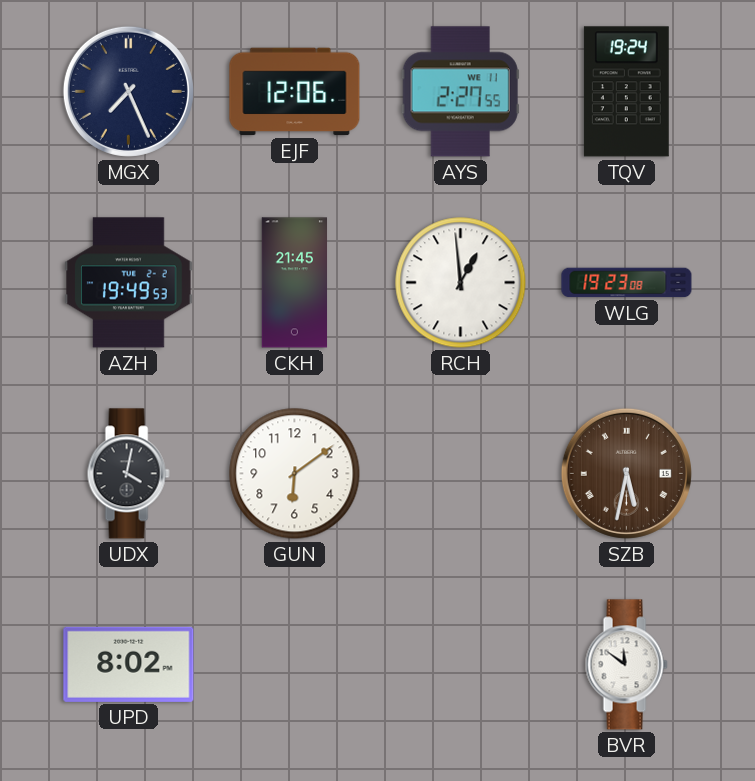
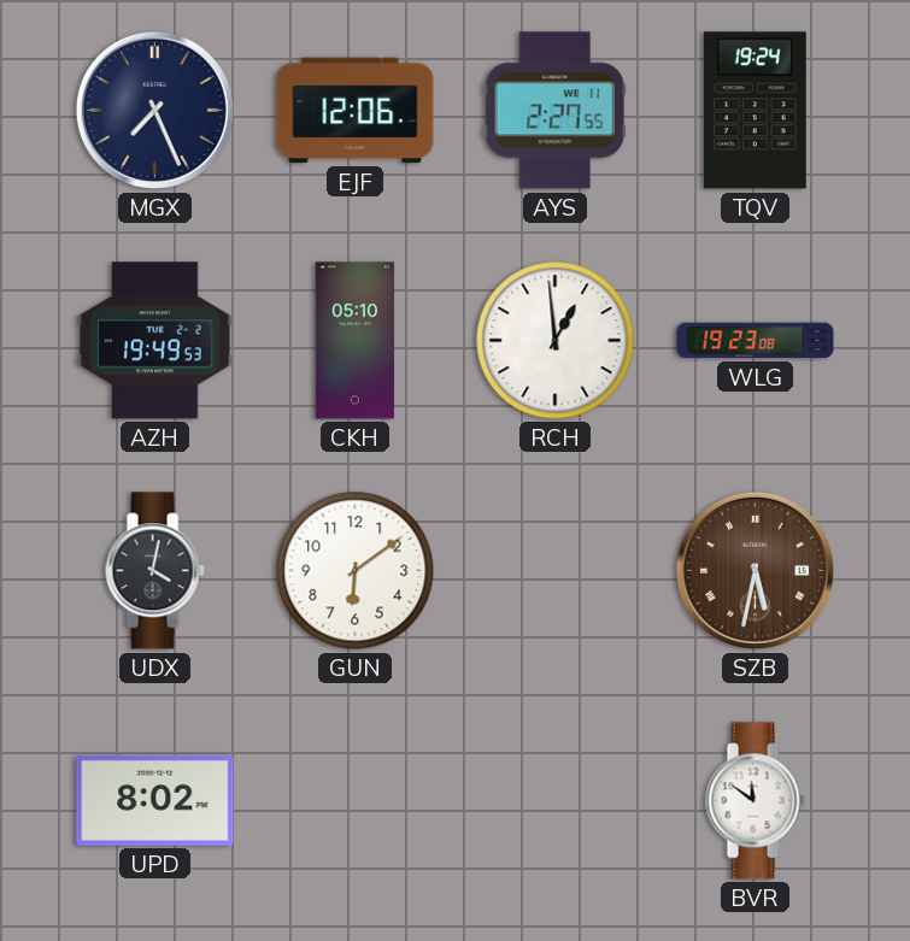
CKH: 21:45 -> 05:10
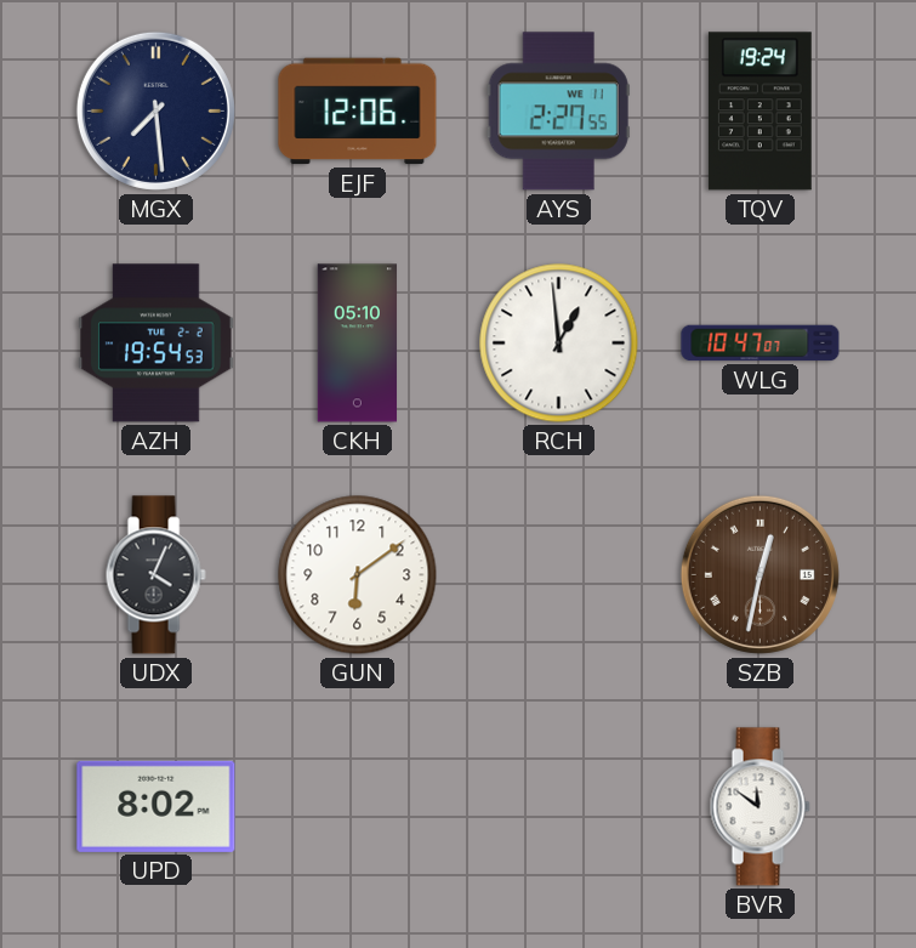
MGX: 7:26 -> 7:29
AZH: 19:49 -> 19:54
WLG: 19:23 -> 10:47
UDX: 4:02 -> 4:04
SZB: 5:32 -> 12:32
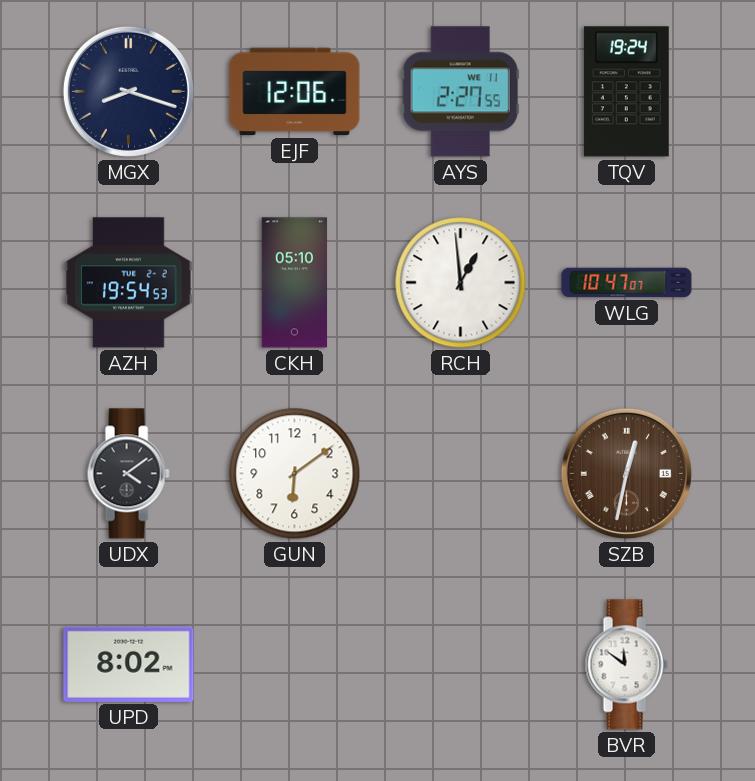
MGX: 7:29 -> 8:18
UDX: 4:04 -> 4:09
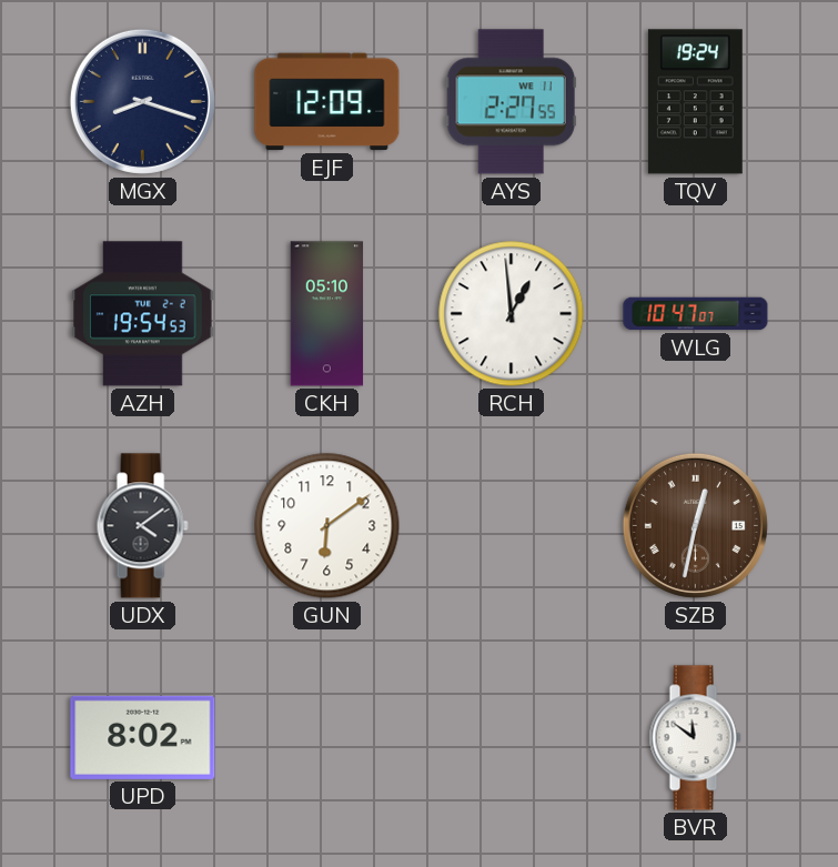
EJF: 12:06 -> 12:09
